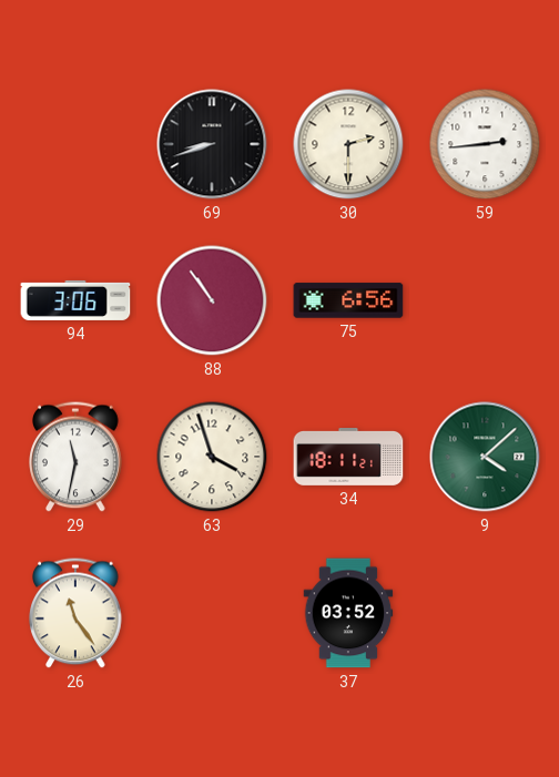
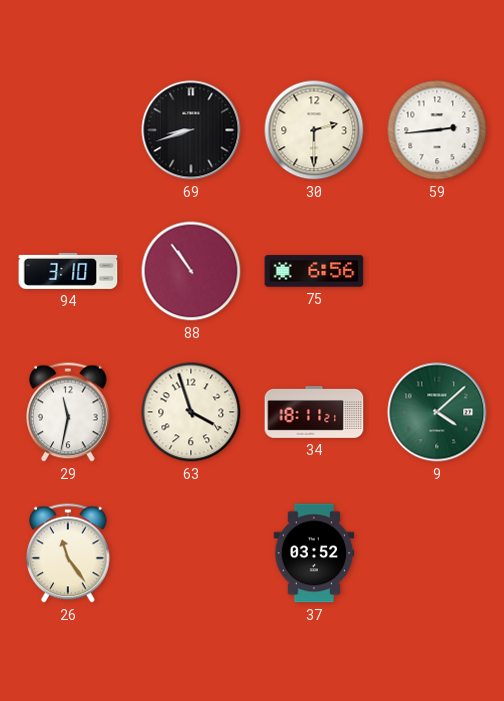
94: 3:06 -> 3:10
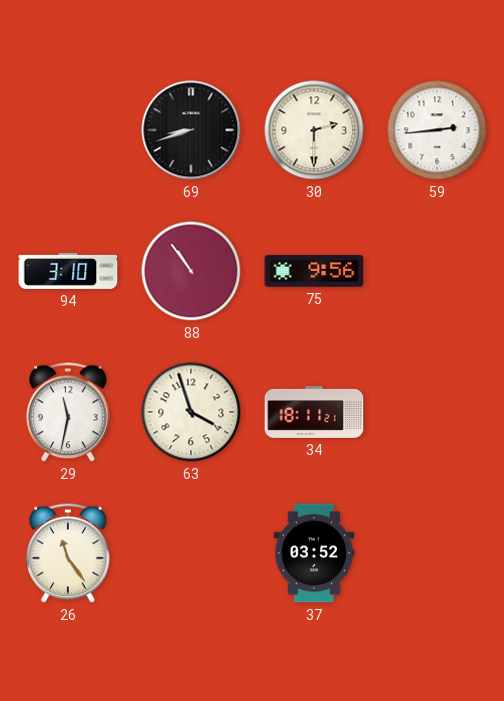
75: 6:56 -> 9:56
9: 4:08 -> none
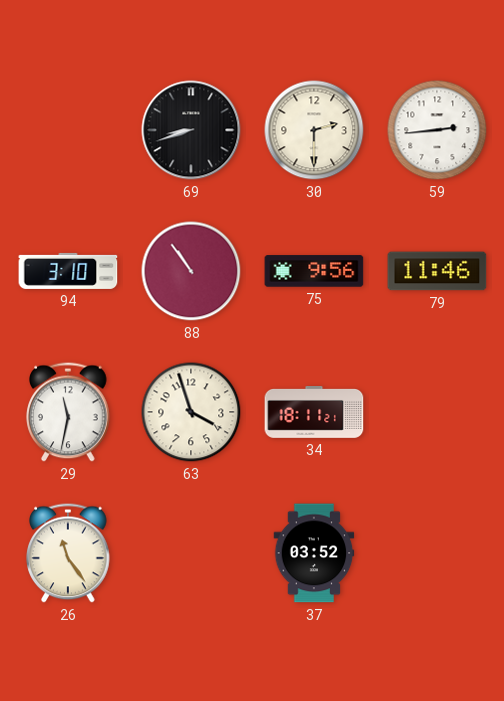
79: none -> 11:46
